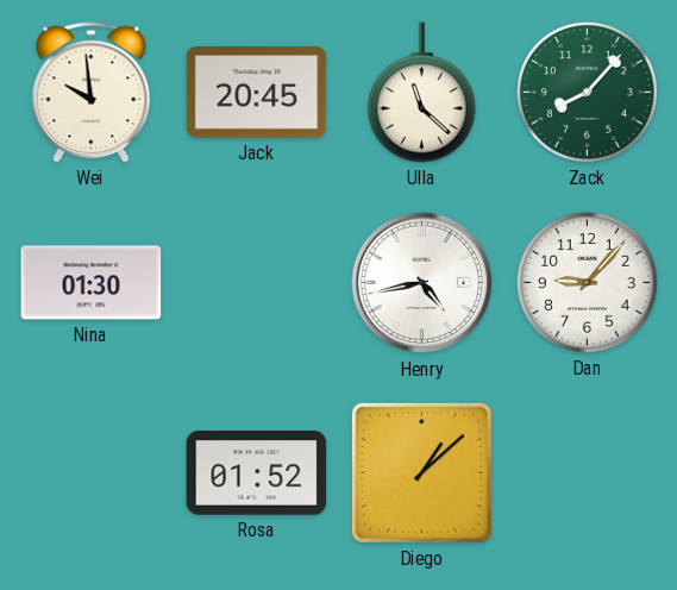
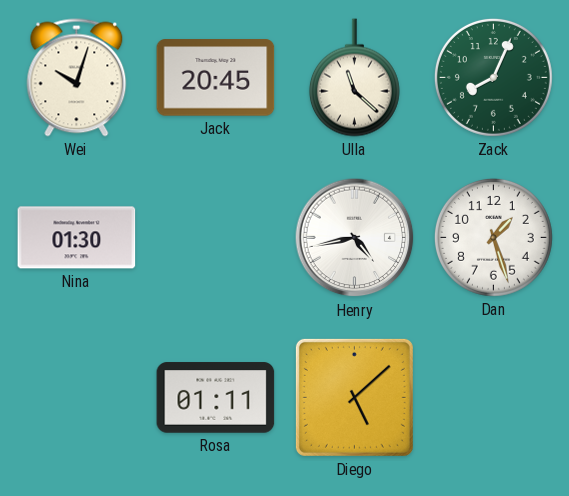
Wei: 9:59 -> 10:03
Zack: 8:07 -> 8:04
Dan: 9:07 -> 1:27
Rosa: 01:52 -> 01:11
Diego: 1:08 -> 5:08
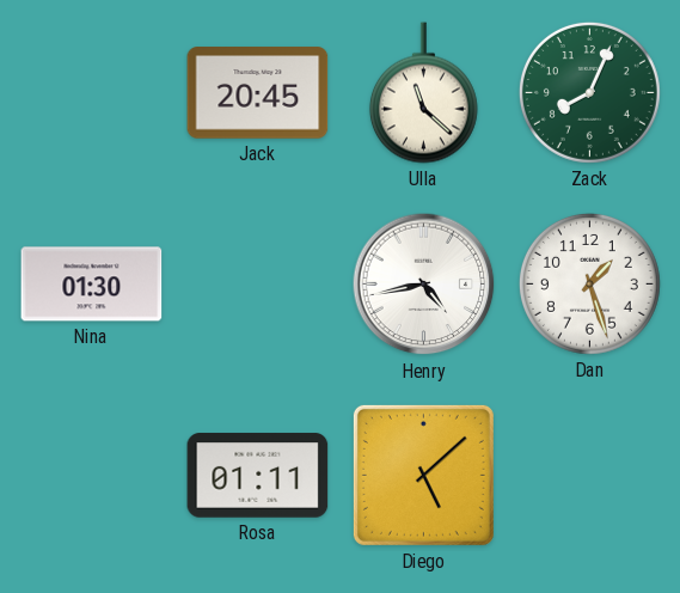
Wei: 10:03 -> none
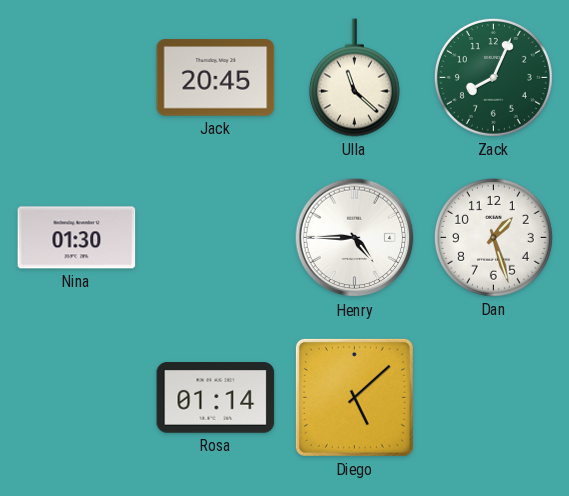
Henry: 4:43 -> 4:45
Rosa: 01:11 -> 01:14
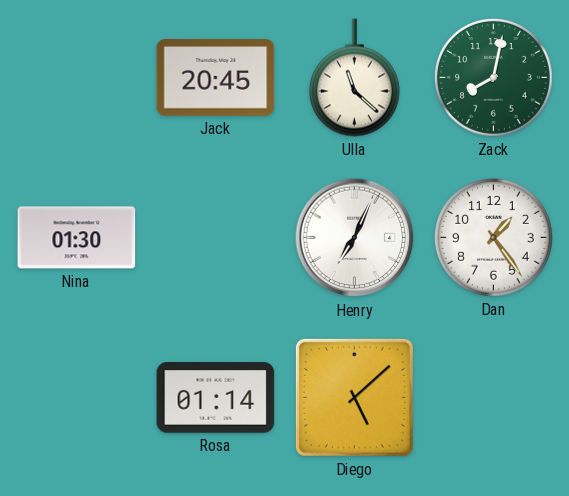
Zack: 8:04 -> 8:02
Henry: 4:45 -> 7:04
Dan: 1:27 -> 1:24
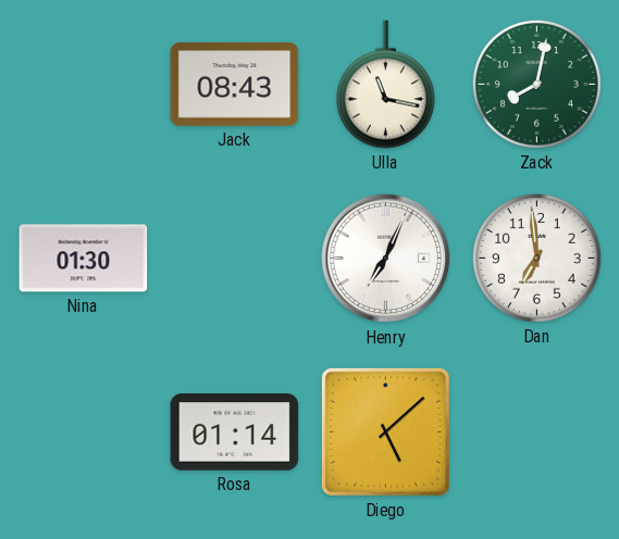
Jack: 20:45 -> 08:43
Ulla: 11:22 -> 11:17
Dan: 1:24 -> 6:59
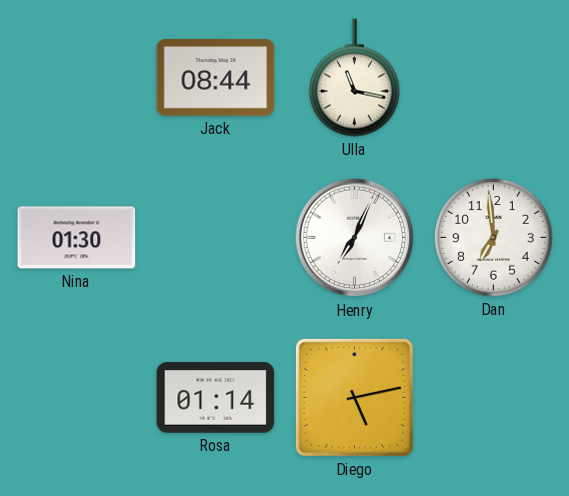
Jack: 08:43 -> 08:44
Zack: 8:02 -> none
Diego: 5:08 -> 5:13
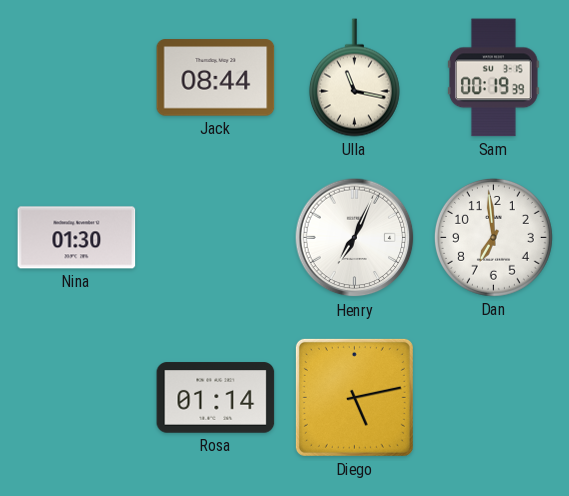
Sam: none -> 00:19
